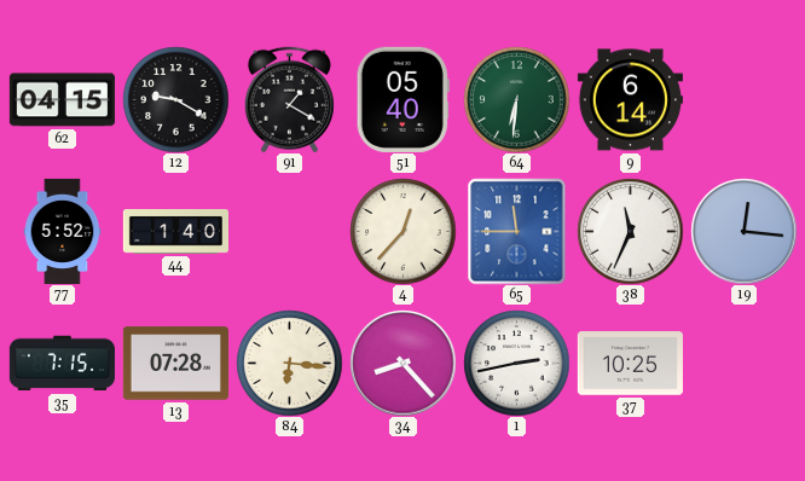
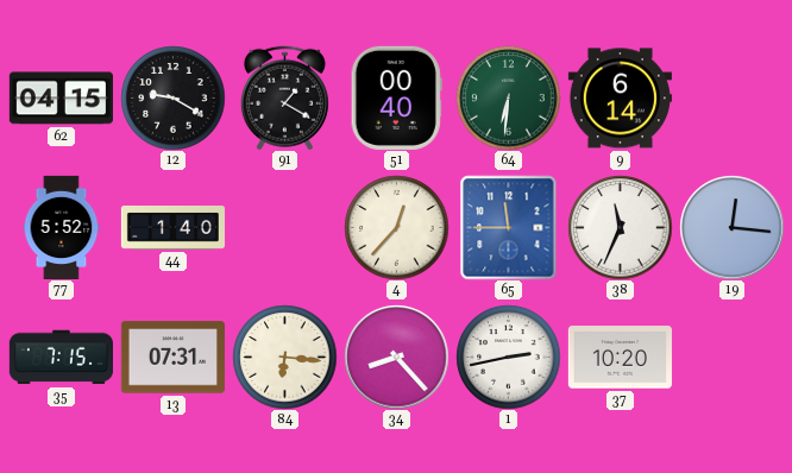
51: 05:40 -> 00:40
13: 07:28 -> 07:31
37: 10:25 -> 10:20
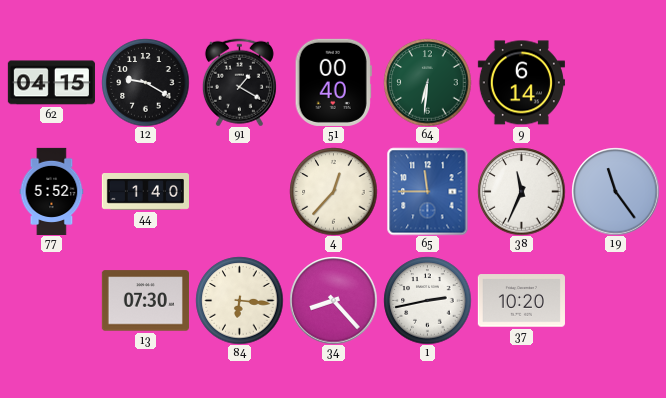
19: 12:16 -> 11:24
35: 7:15 -> none
13: 07:31 -> 07:30
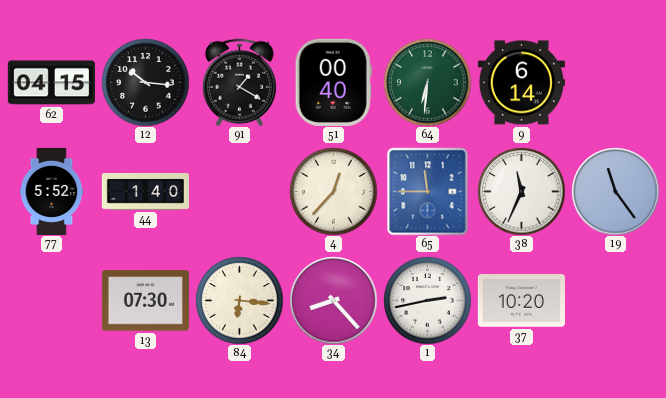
12: 9:20 -> 10:16
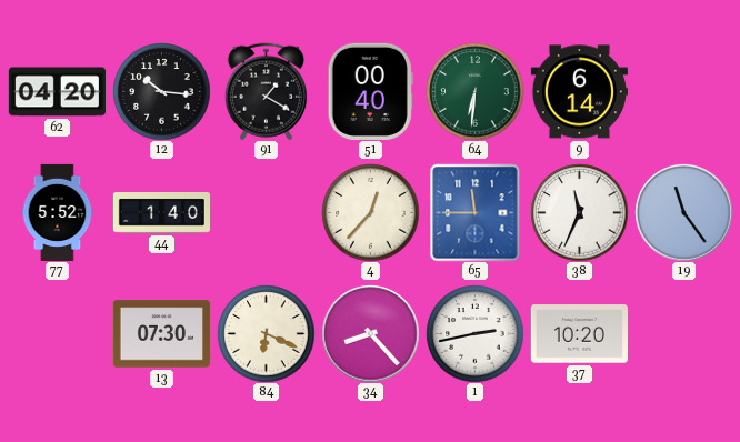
62: 04:15 -> 04:20
84: 6:16 -> 6:19
